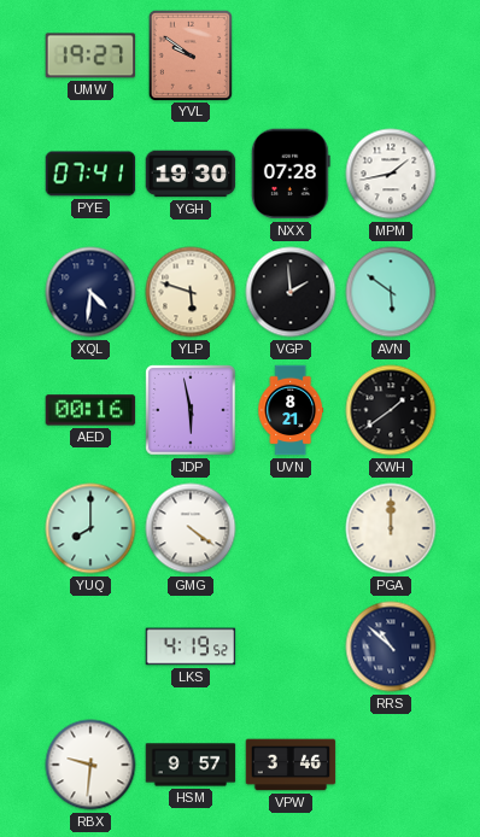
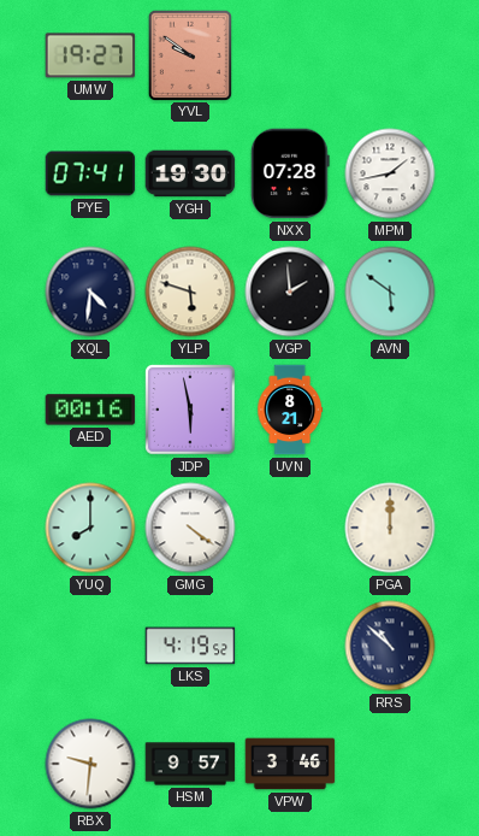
XWH: 1:39 -> none
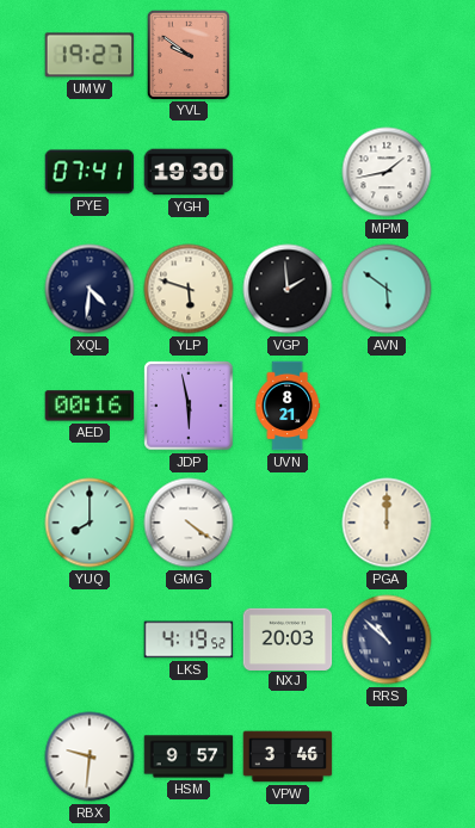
NXX: 07:28 -> none
NXJ: none -> 20:03
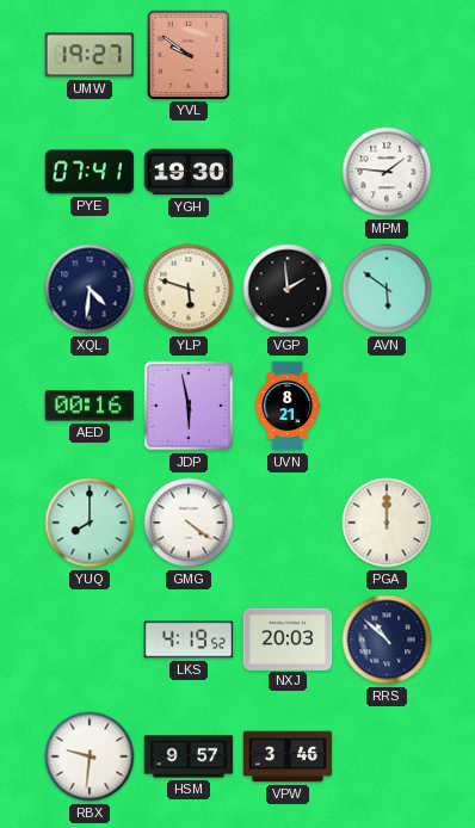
MPM: 1:43 -> 1:46
